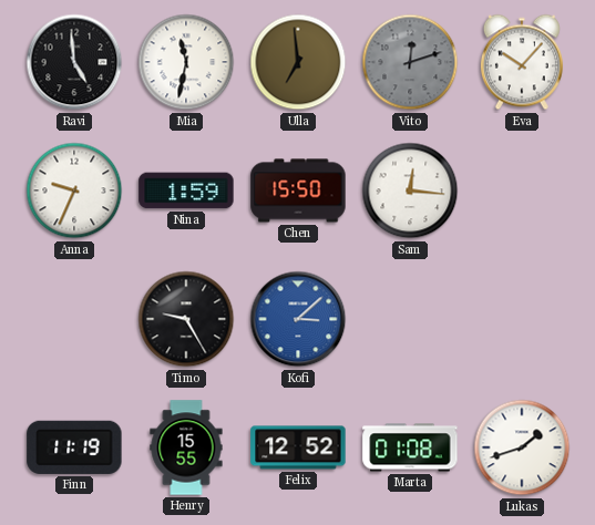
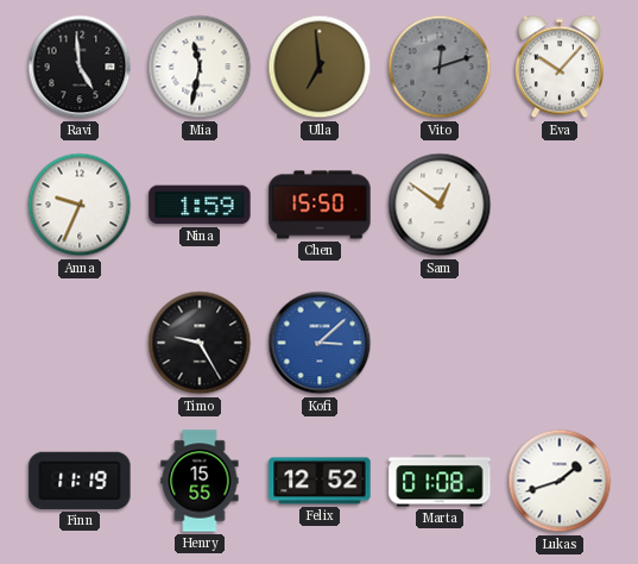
Sam: 12:16 -> 12:51
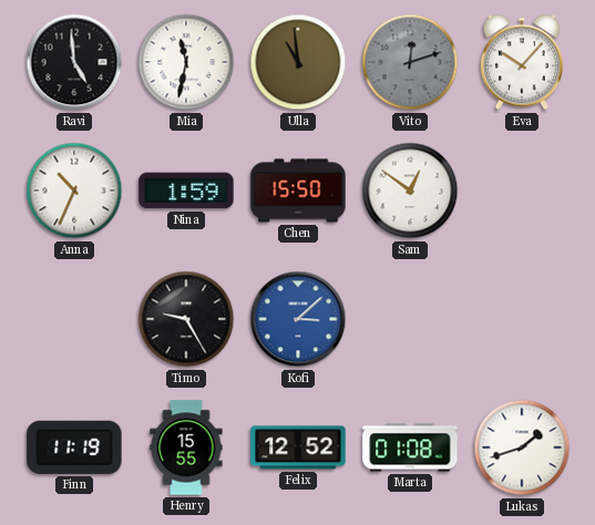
Ulla: 6:59 -> 10:59
Anna: 9:34 -> 10:34
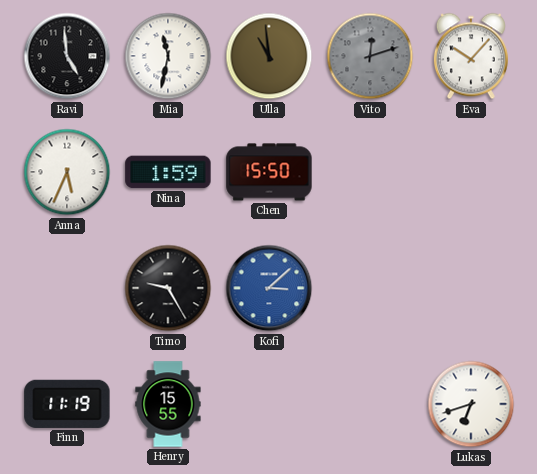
Anna: 10:34 -> 5:34
Sam: 12:51 -> none
Felix: 12:52 -> none
Marta: 01:08 -> none
Lukas: 1:42 -> 6:42
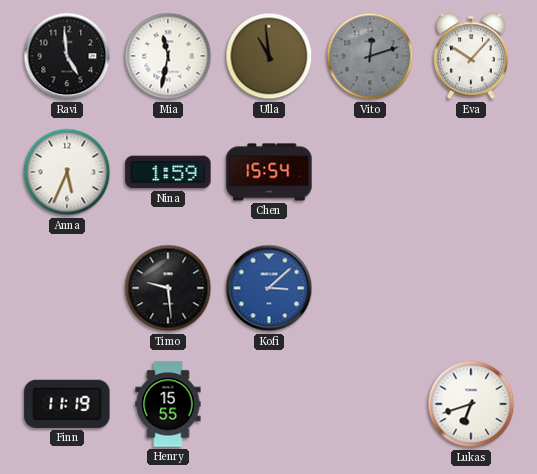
Chen: 15:50 -> 15:54
Timo: 9:25 -> 9:29
